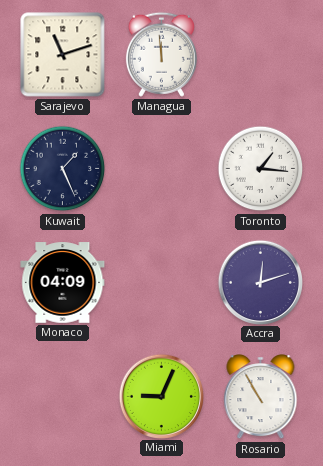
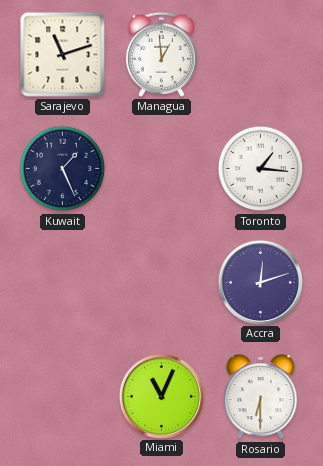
Managua: 11:59 -> 12:59
Monaco: 04:09 -> none
Miami: 9:04 -> 11:04
Rosario: 10:55 -> 6:30
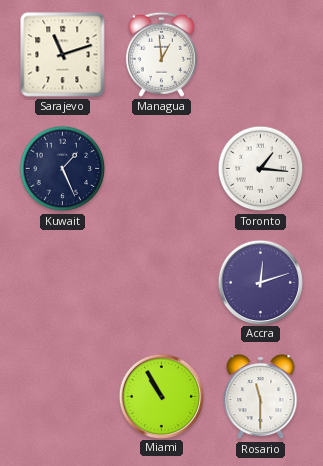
Miami: 11:04 -> 10:55
Rosario: 6:30 -> 11:30
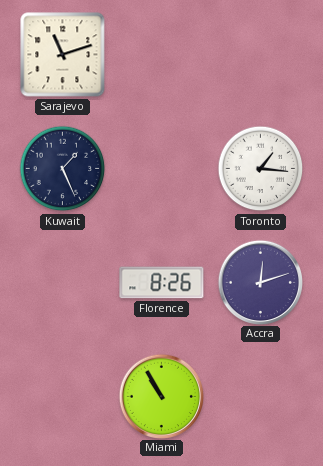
Managua: 12:59 -> none
Florence: none -> 8:26
Rosario: 11:30 -> none
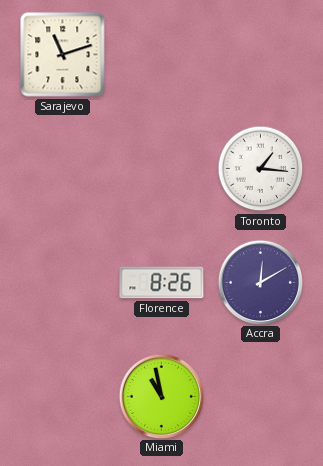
Kuwait: 1:26 -> none
Accra: 12:12 -> 12:10
Miami: 10:55 -> 10:58
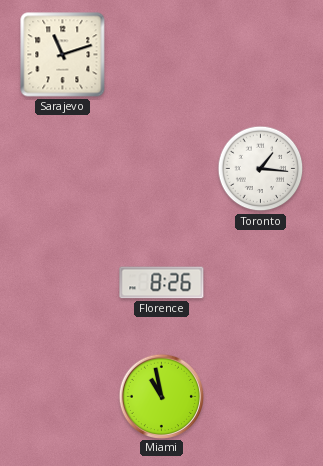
Accra: 12:10 -> none
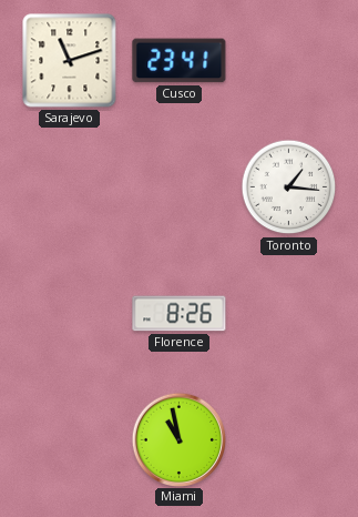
Cusco: none -> 23:41
